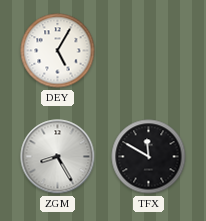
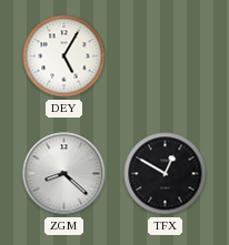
ZGM: 8:25 -> 8:22
TFX: 11:50 -> 12:50
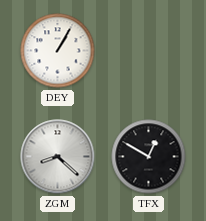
DEY: 5:05 -> 1:05
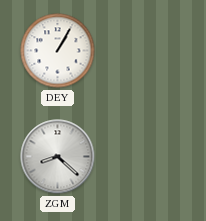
TFX: 12:50 -> none
